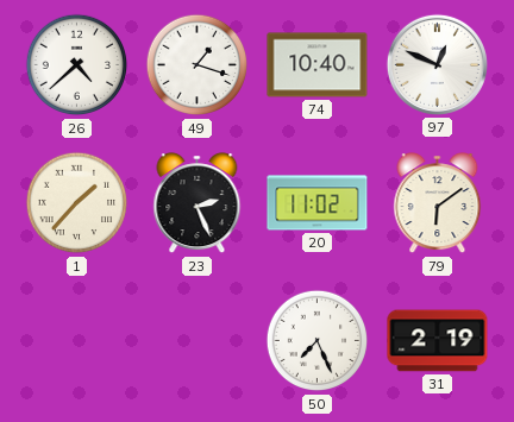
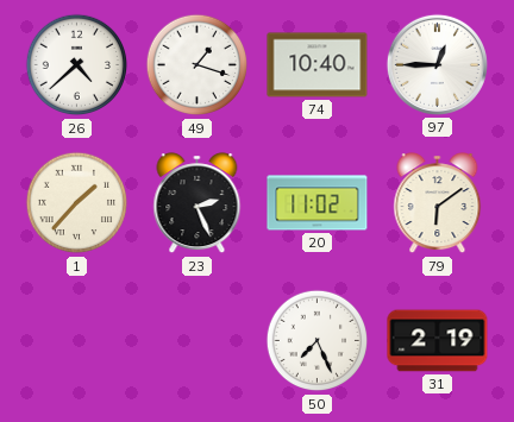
97: 12:49 -> 12:45
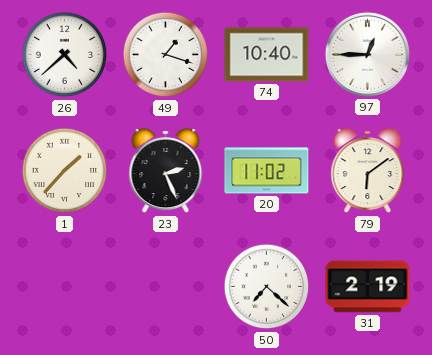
50: 7:26 -> 7:22
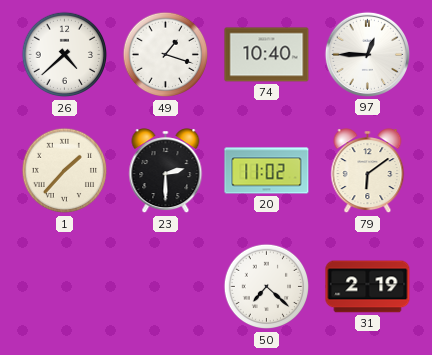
23: 2:26 -> 2:30
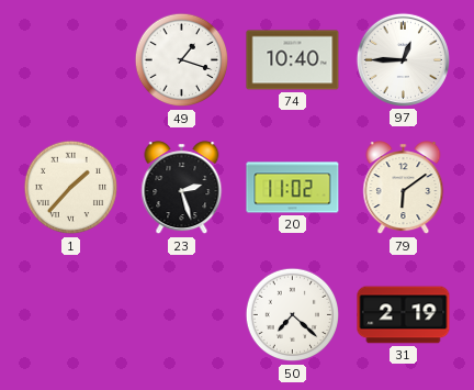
26: 4:38 -> none
23: 2:30 -> 2:27
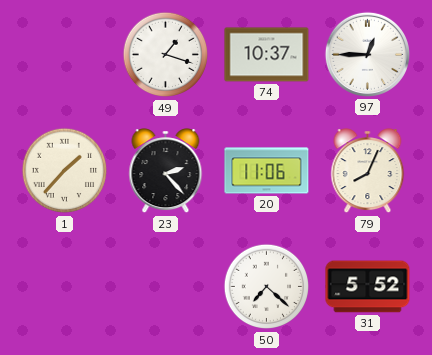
74: 10:40 -> 10:37
23: 2:27 -> 2:23
20: 11:02 -> 11:06
79: 6:09 -> 8:04
31: 2:19 -> 5:52
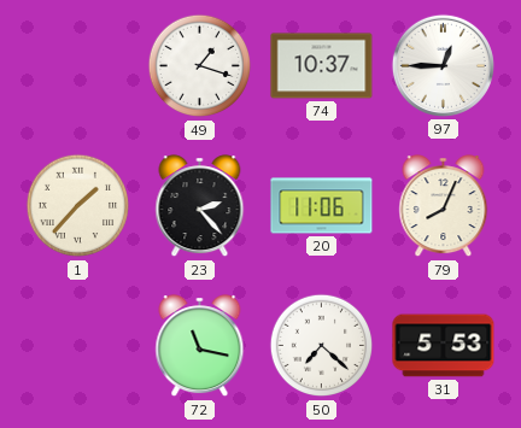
72: none -> 11:17
31: 5:52 -> 5:53
